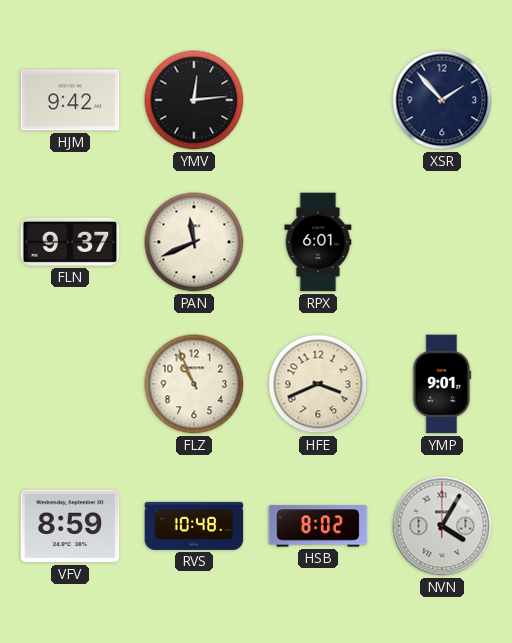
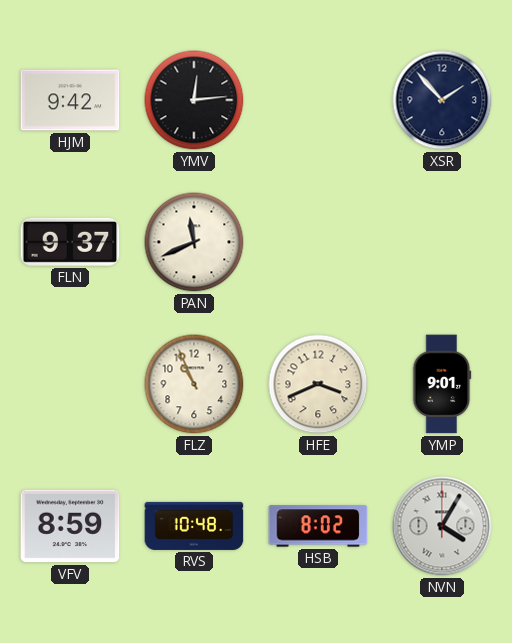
RPX: 6:01 -> none
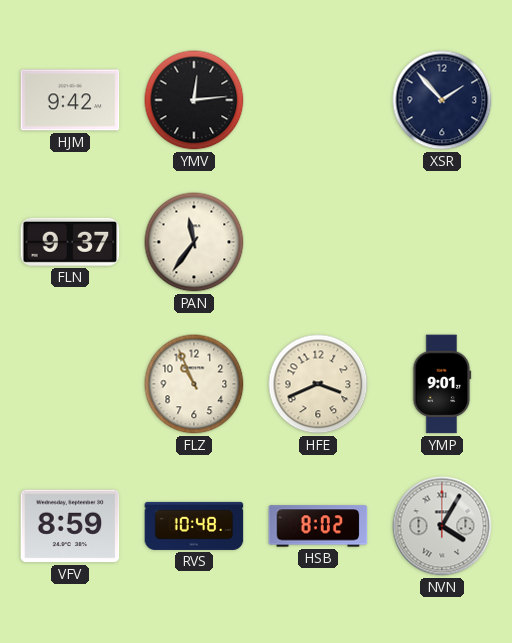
PAN: 11:41 -> 11:36
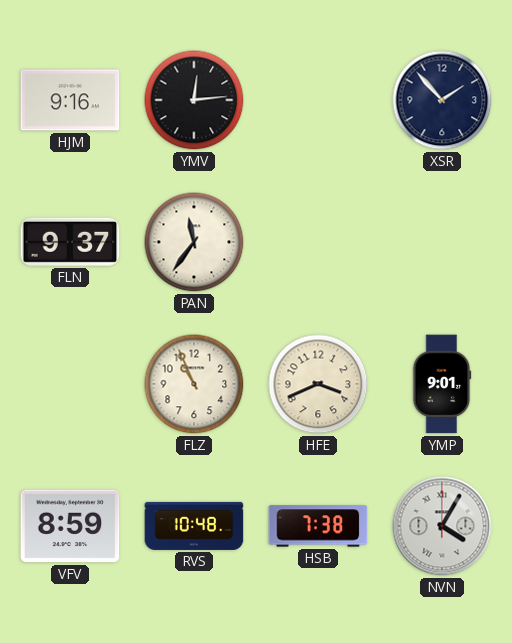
HJM: 9:42 -> 9:16
HSB: 8:02 -> 7:38
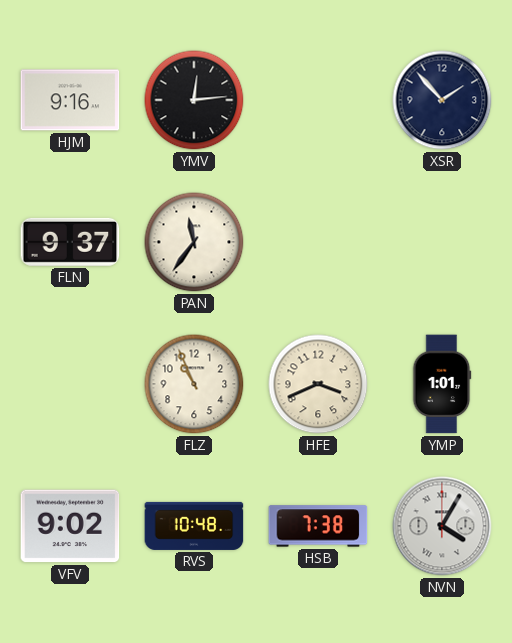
YMP: 9:01 -> 1:01
VFV: 8:59 -> 9:02
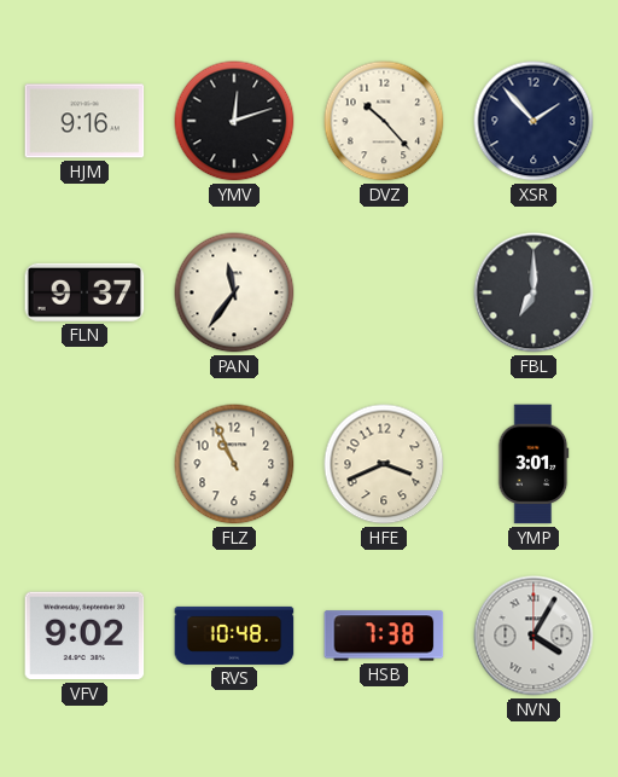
YMV: 12:14 -> 12:12
DVZ: none -> 10:23
FBL: none -> 7:00
YMP: 1:01 -> 3:01
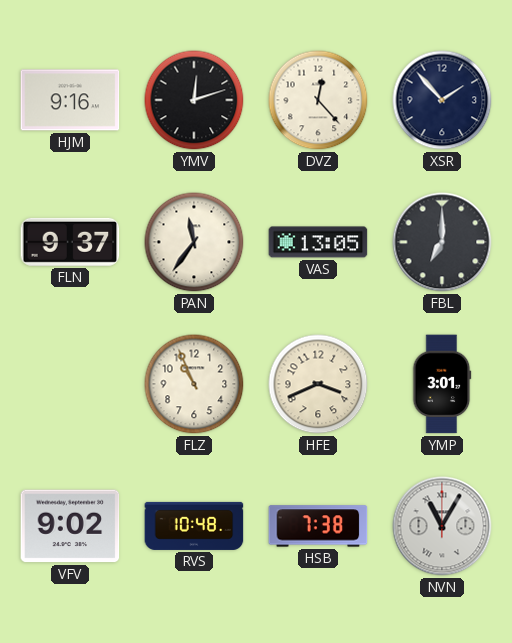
DVZ: 10:23 -> 12:23
VAS: none -> 13:05
NVN: 4:05 -> 11:05
